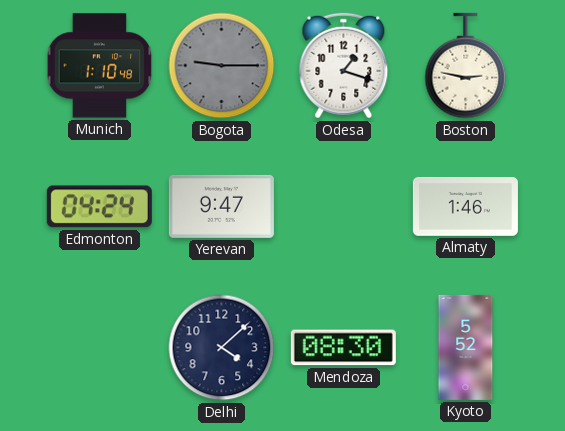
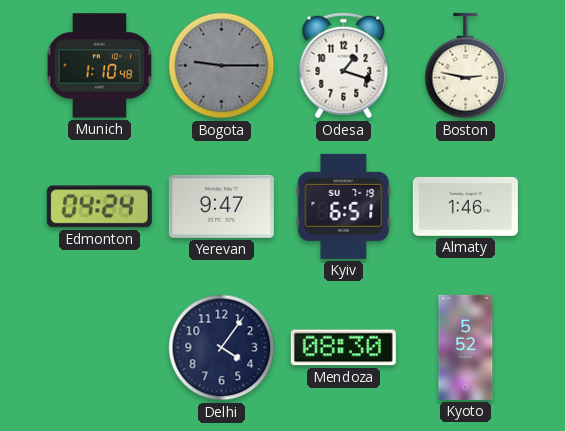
Kyiv: none -> 6:51
Delhi: 4:08 -> 4:06
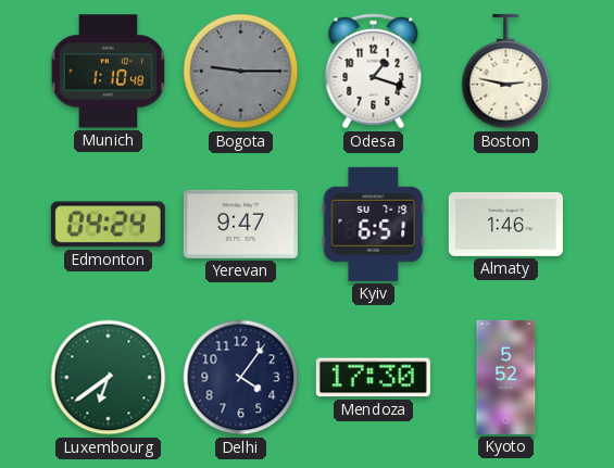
Luxembourg: none -> 6:39
Mendoza: 08:30 -> 17:30
